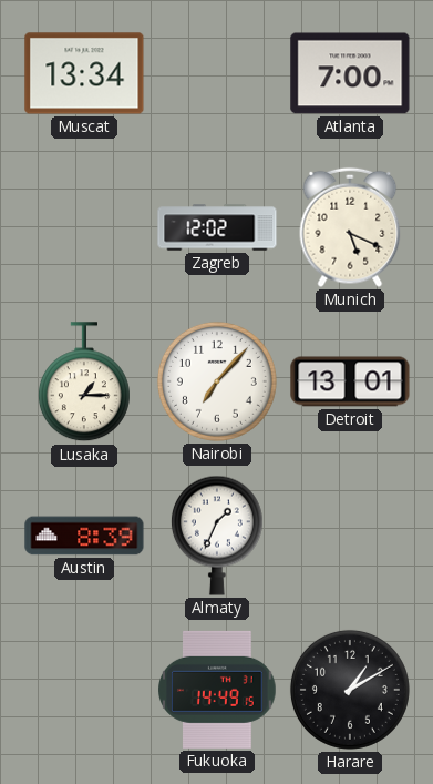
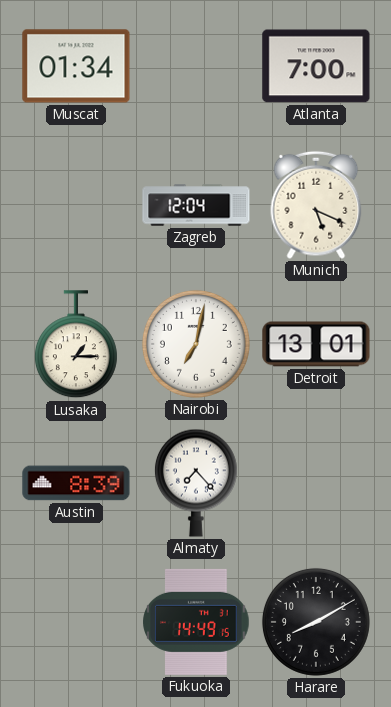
Muscat: 13:34 -> 01:34
Zagreb: 12:02 -> 12:04
Nairobi: 7:07 -> 7:02
Almaty: 1:34 -> 7:23
Harare: 1:10 -> 8:10
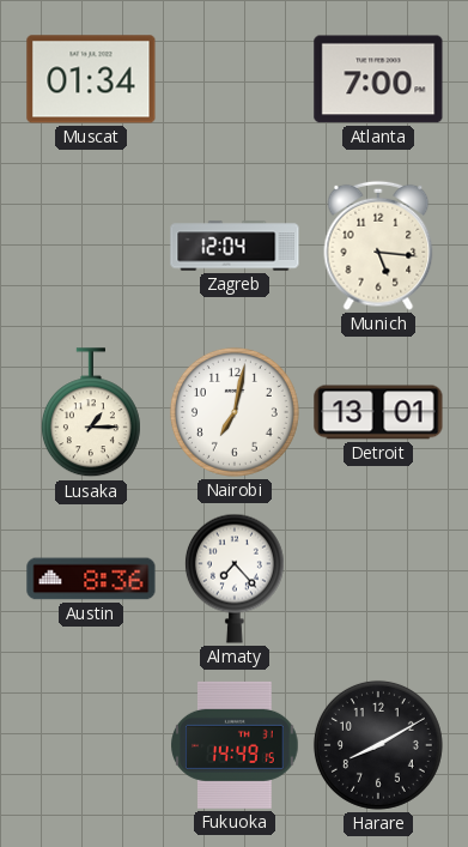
Munich: 5:19 -> 5:16
Austin: 8:39 -> 8:36
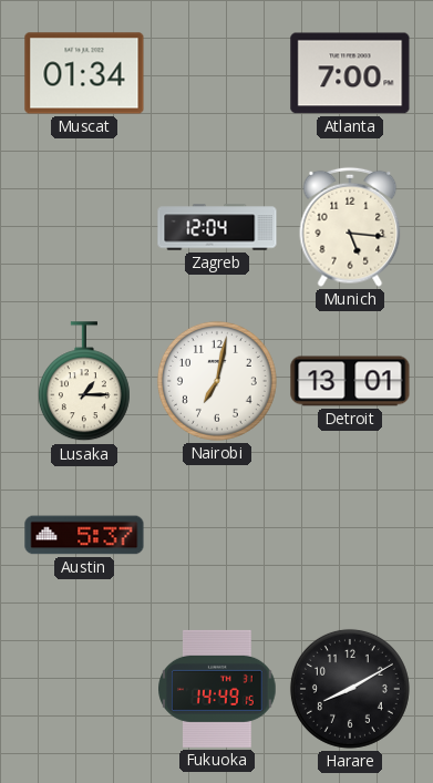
Austin: 8:36 -> 5:37
Almaty: 7:23 -> none
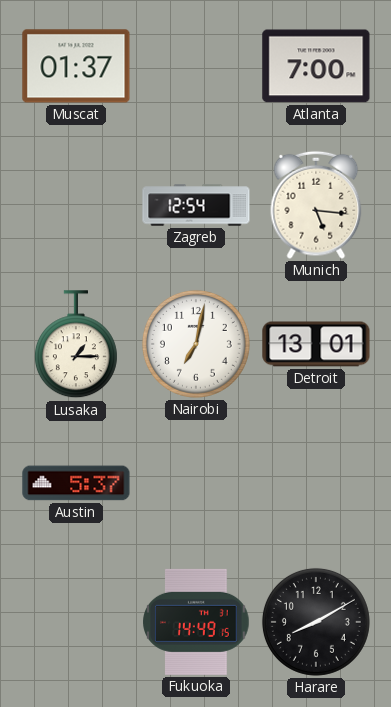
Muscat: 01:34 -> 01:37
Zagreb: 12:04 -> 12:54
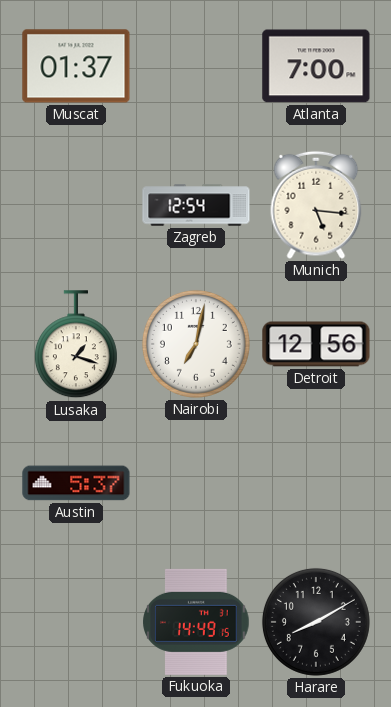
Lusaka: 1:15 -> 1:18
Detroit: 13:01 -> 12:56
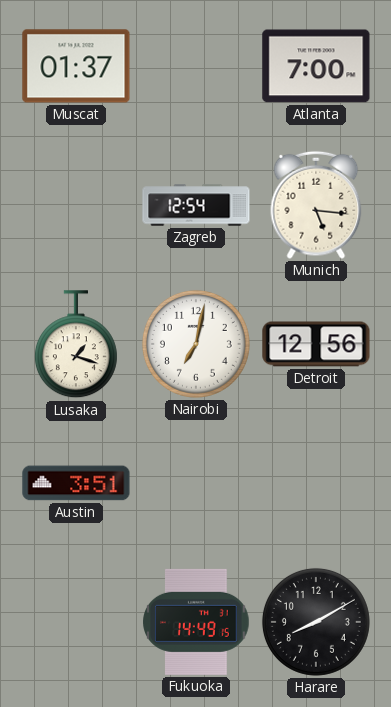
Austin: 5:37 -> 3:51
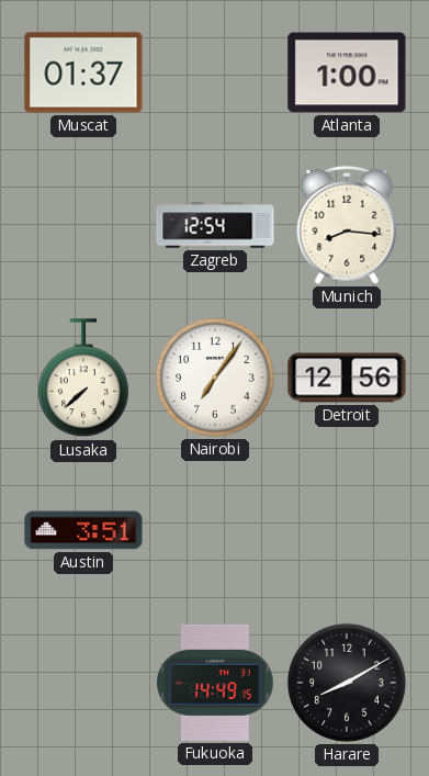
Atlanta: 7:00 -> 1:00
Munich: 5:16 -> 8:16
Lusaka: 1:18 -> 7:38
Nairobi: 7:02 -> 7:06
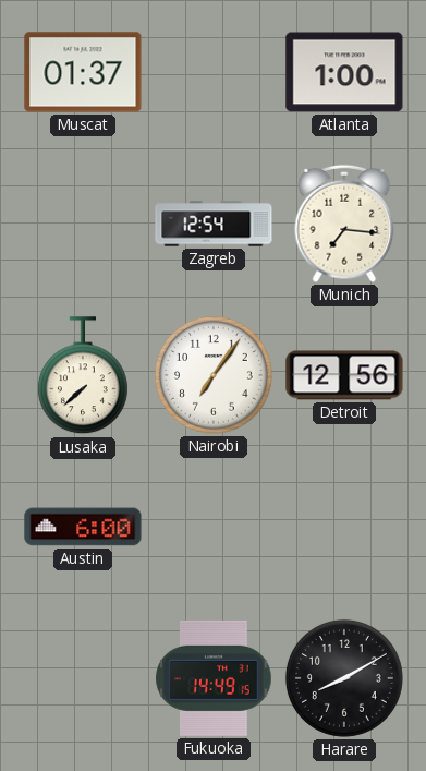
Munich: 8:16 -> 7:16
Austin: 3:51 -> 6:00
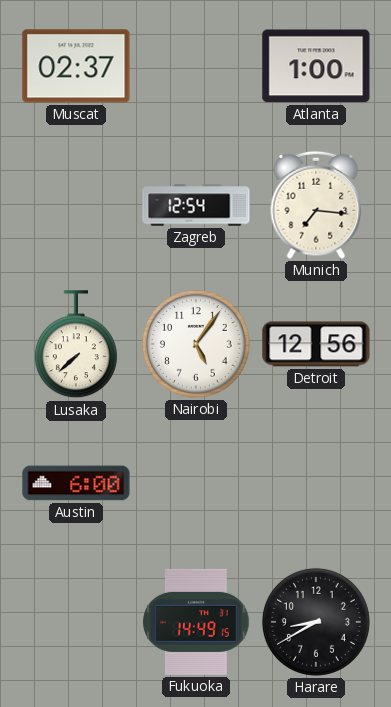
Muscat: 01:37 -> 02:37
Nairobi: 7:06 -> 5:06
Harare: 8:10 -> 8:40
